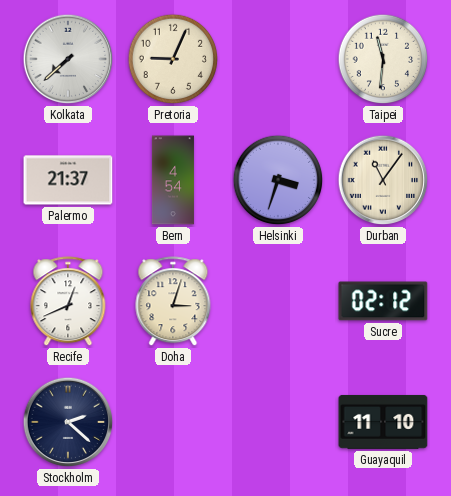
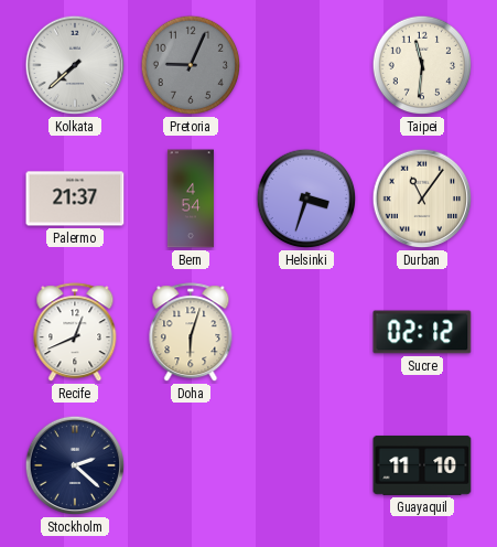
Pretoria dial: cream -> grey
Doha: 3:03 -> 6:03
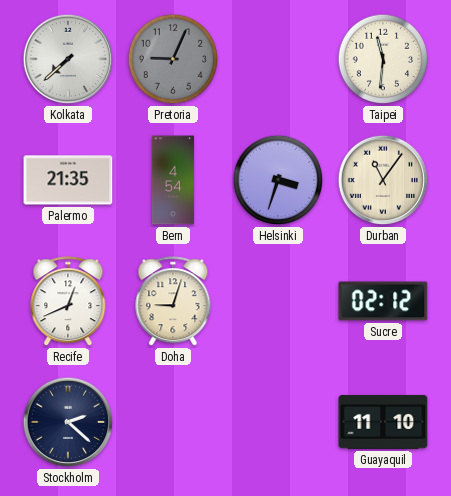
Palermo: 21:37 -> 21:35
Doha: 6:03 -> 9:03
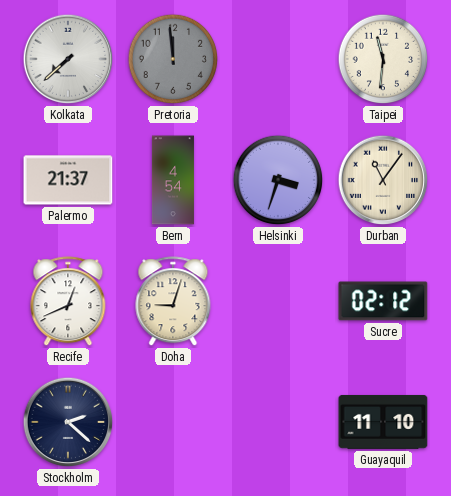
Pretoria: 9:04 -> 11:59
Palermo: 21:35 -> 21:37
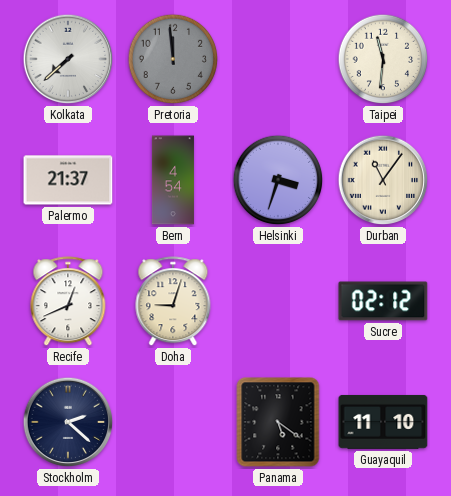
Panama: none -> 5:21
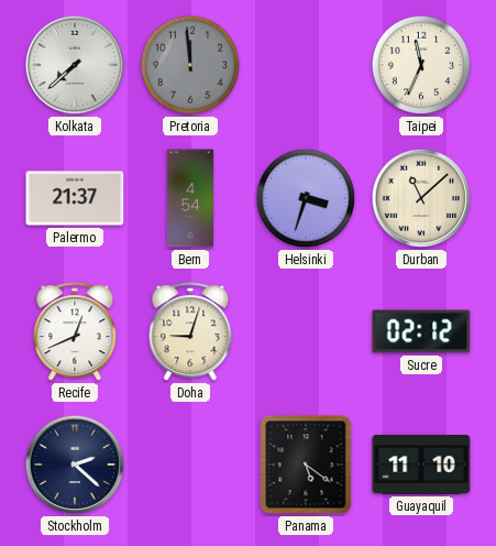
Taipei: 11:31 -> 11:34
Durban: 11:06 -> 11:08
